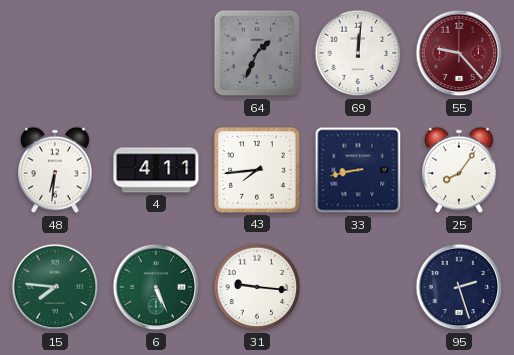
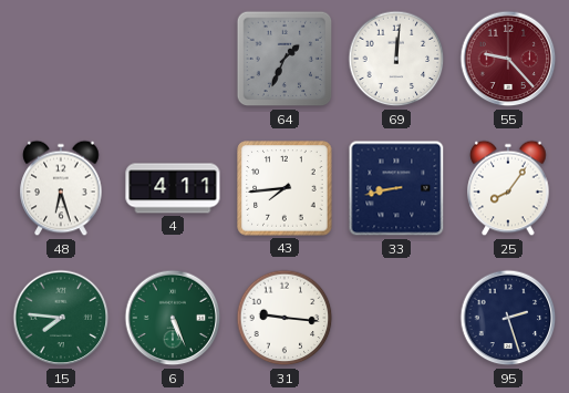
48: 6:31 -> 6:27
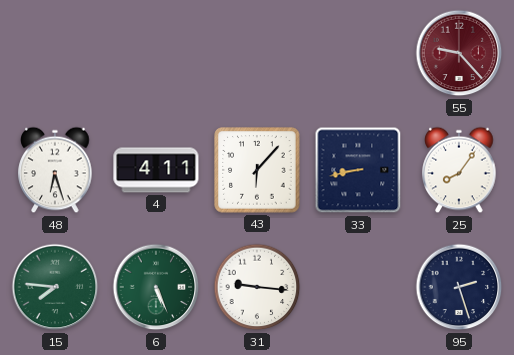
64: 1:34 -> none
69: 12:01 -> none
43: 7:44 -> 6:07
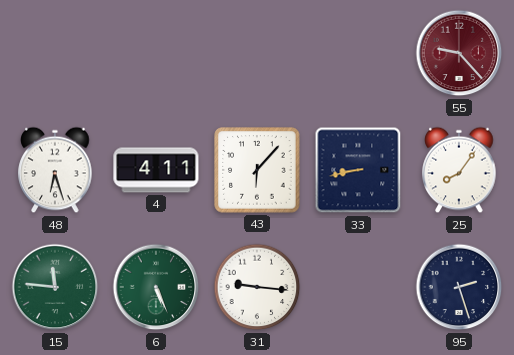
15: 7:46 -> 11:46
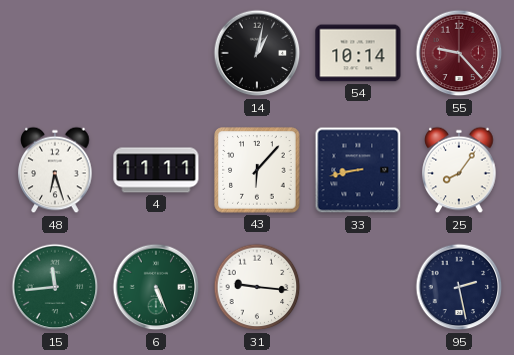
14: none -> 1:02
54: none -> 10:14
4: 4:11 -> 11:11
15: 11:46 -> 11:44
95: 2:27 -> 2:28
